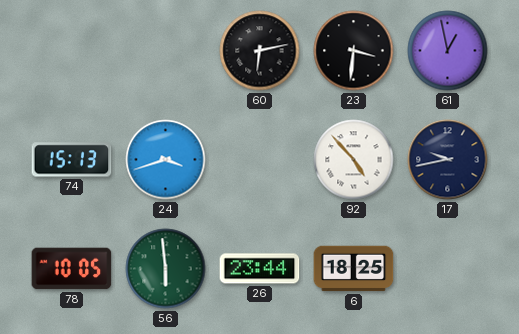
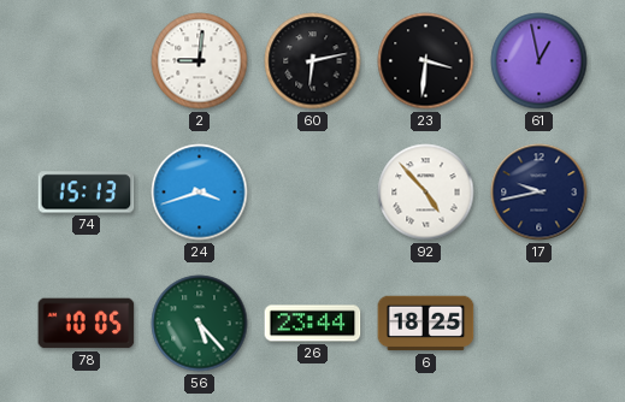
2: none -> 9:01
56: 5:59 -> 5:23
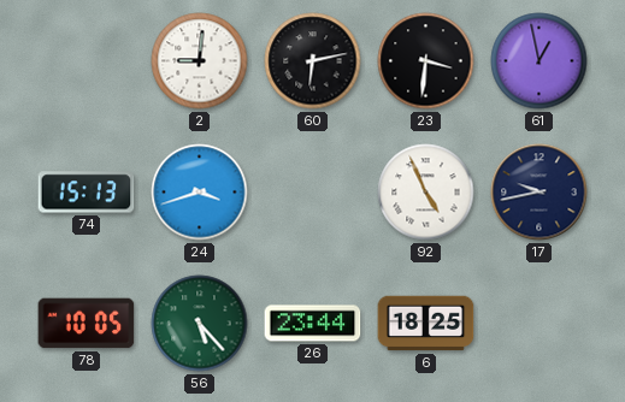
92: 4:53 -> 4:56
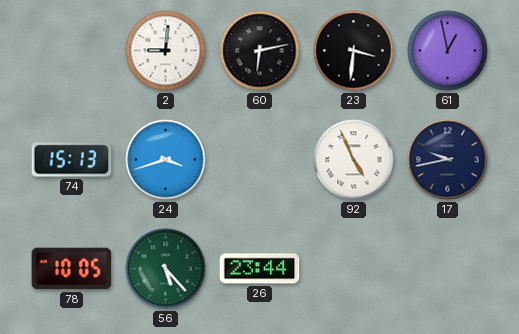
6: 18:25 -> none
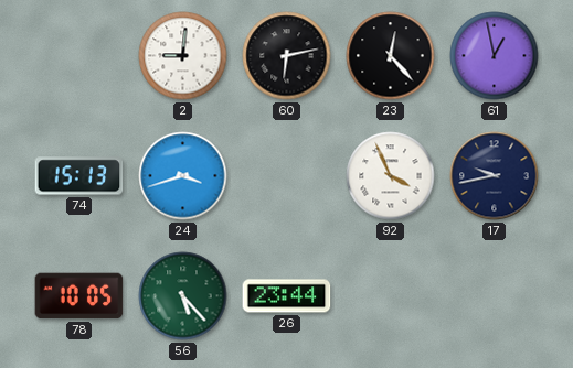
23: 3:31 -> 12:23
92: 4:56 -> 3:56
